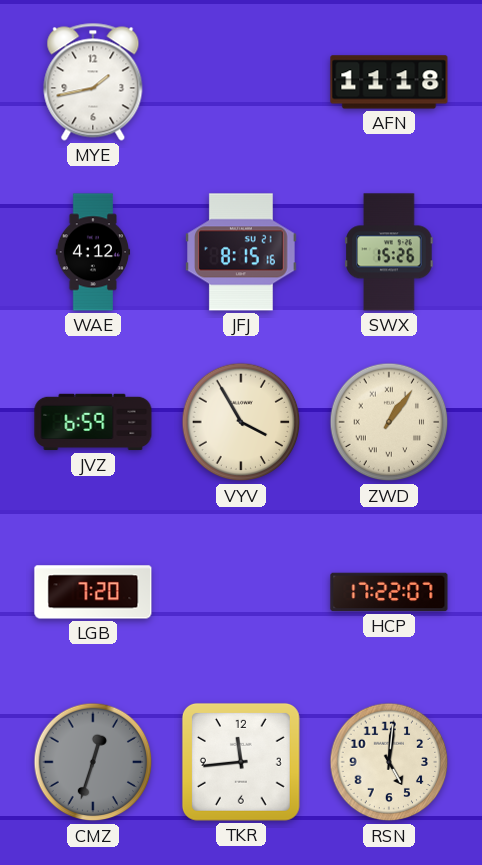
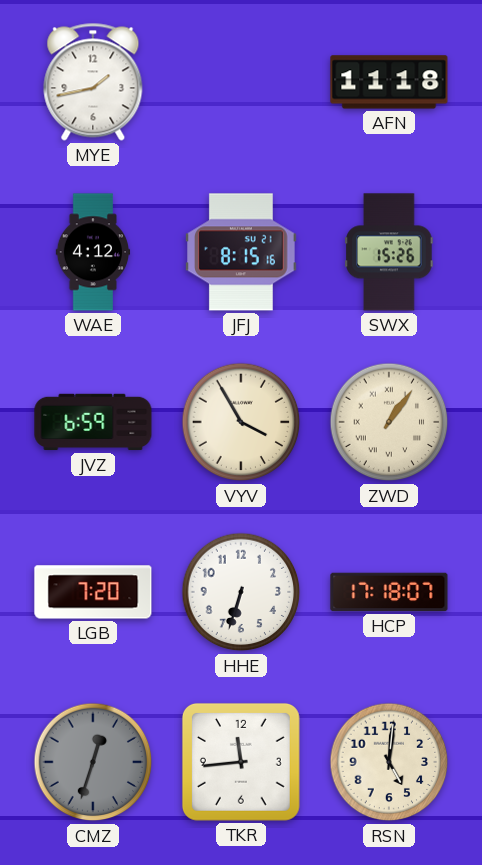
HHE: none -> 6:33
HCP: 17:22 -> 17:18
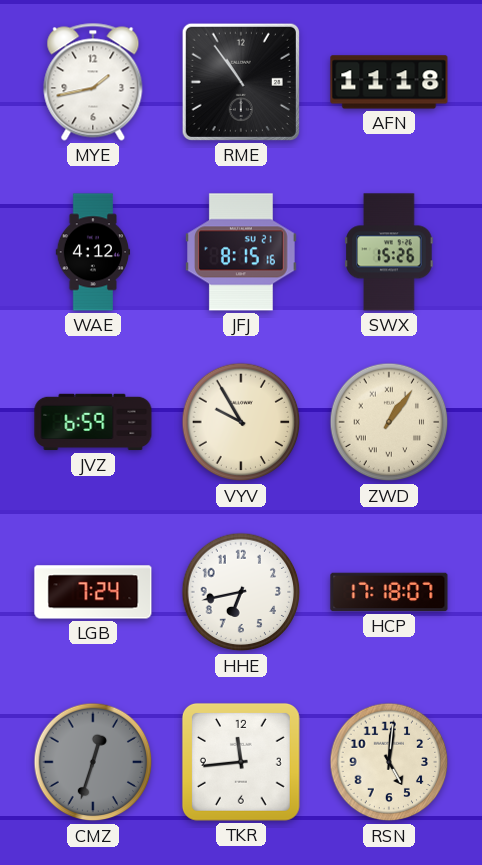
RME: none -> 10:54
VYV: 3:55 -> 9:55
LGB: 7:20 -> 7:24
HHE: 6:33 -> 6:43
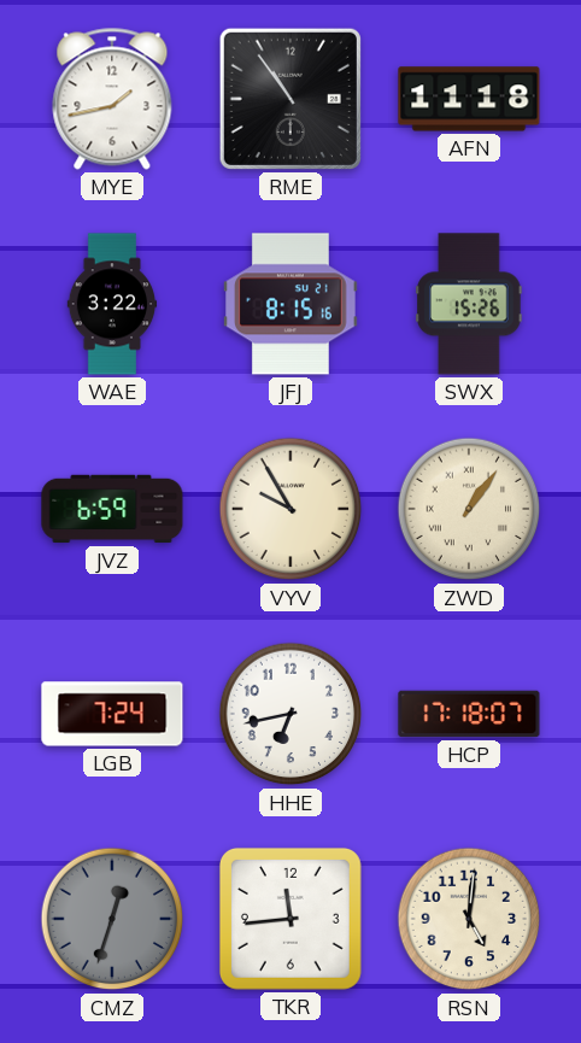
WAE: 4:12 -> 3:22
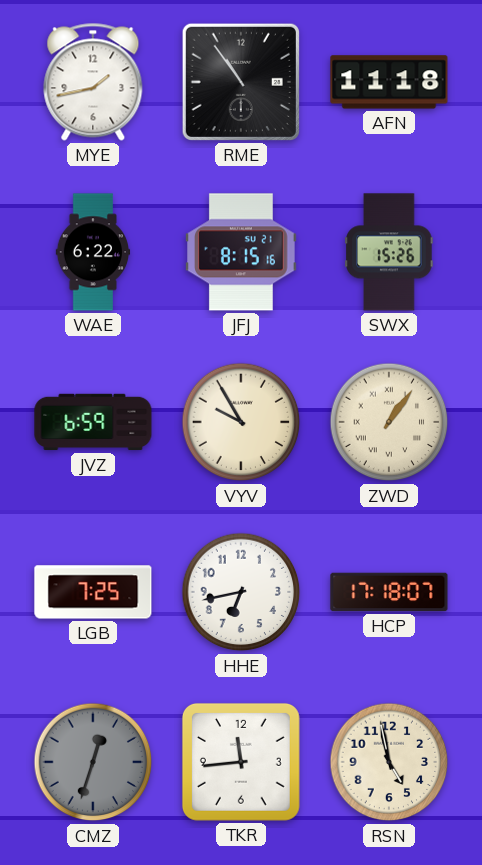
WAE: 3:22 -> 6:22
LGB: 7:24 -> 7:25
RSN: 5:01 -> 4:58
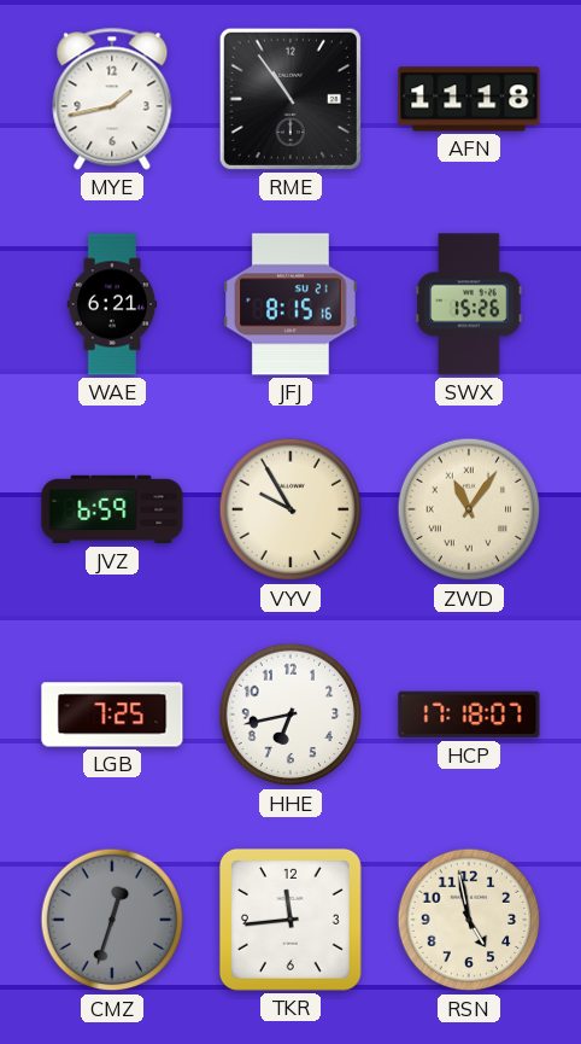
WAE: 6:22 -> 6:21
ZWD: 1:06 -> 11:06
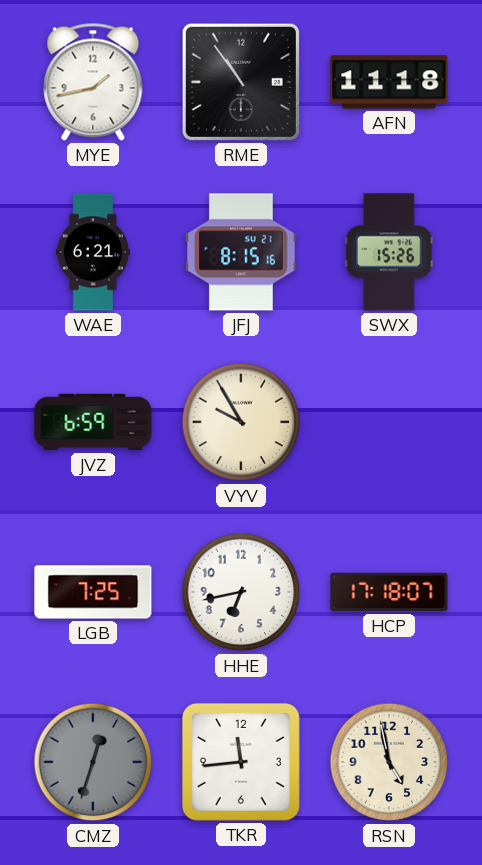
ZWD: 11:06 -> none
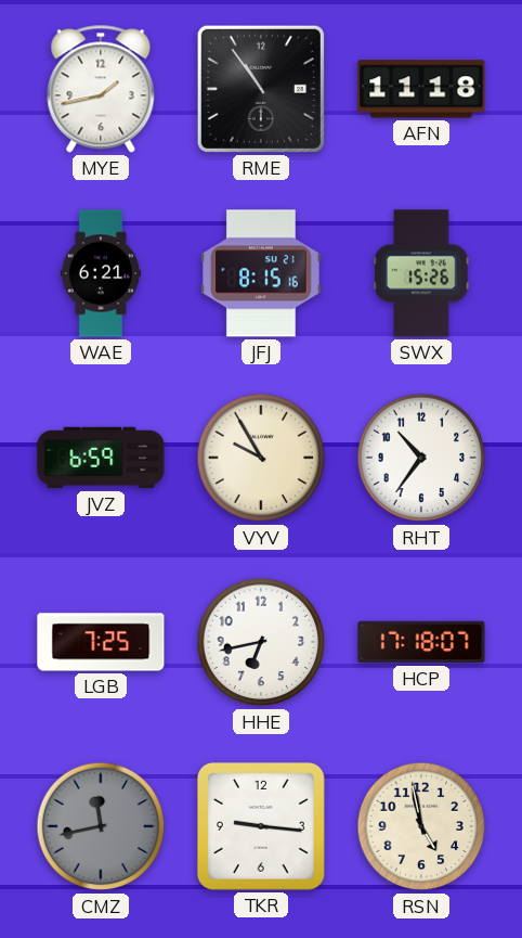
RHT: none -> 10:36
CMZ: 12:33 -> 11:43
TKR: 11:44 -> 9:16
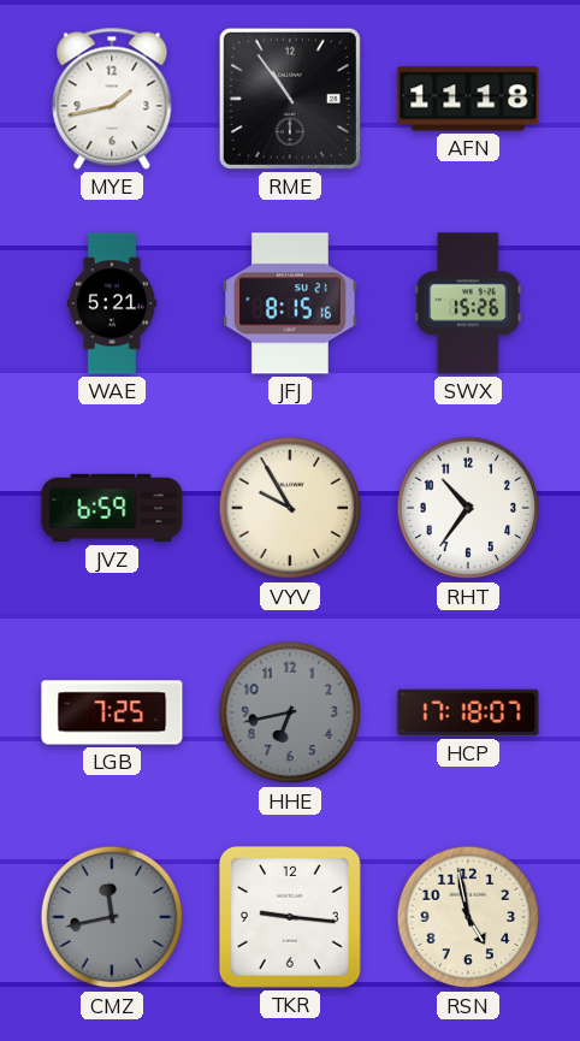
WAE: 6:21 -> 5:21
HHE dial: white -> grey
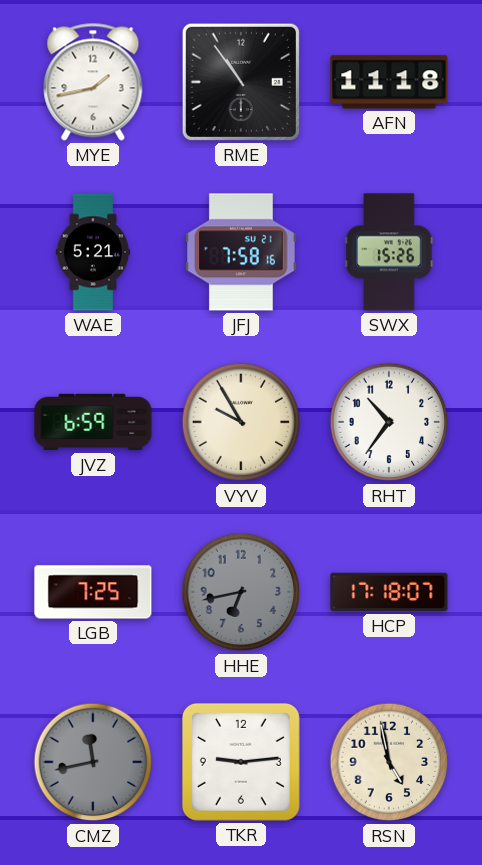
JFJ: 8:15 -> 7:58
TKR: 9:16 -> 9:14
